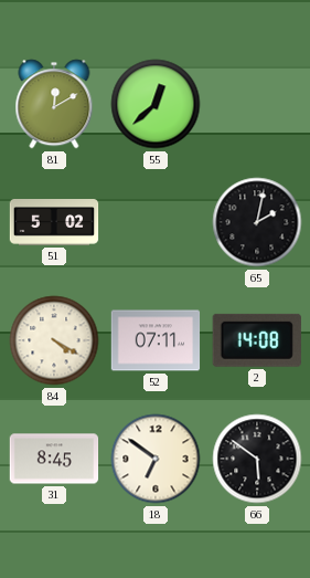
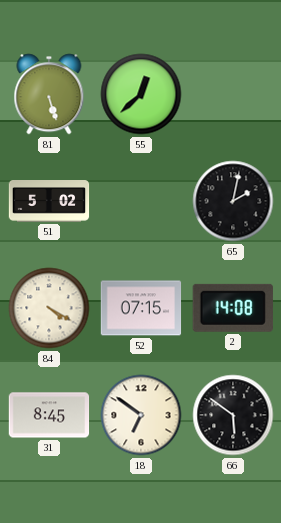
81: 12:10 -> 5:27
52: 07:11 -> 07:15
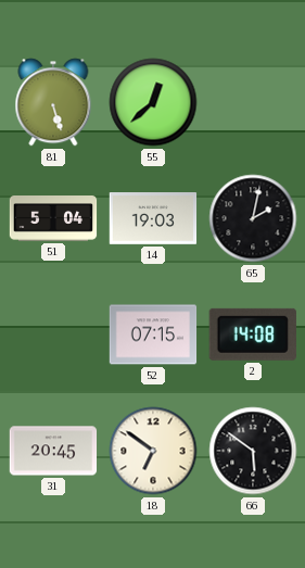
51: 5:02 -> 5:04
14: none -> 19:03
84: 4:20 -> none
31: 8:45 -> 20:45
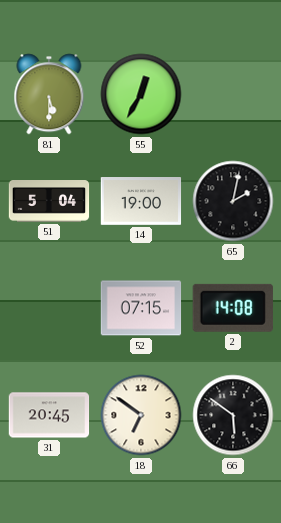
81: 5:27 -> 5:30
55: 12:38 -> 12:35
14: 19:03 -> 19:00
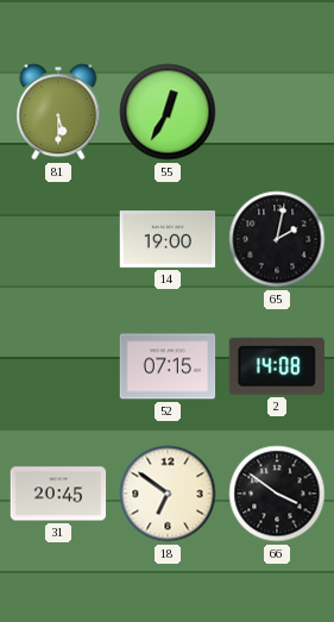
51: 5:04 -> none
66: 5:51 -> 3:51
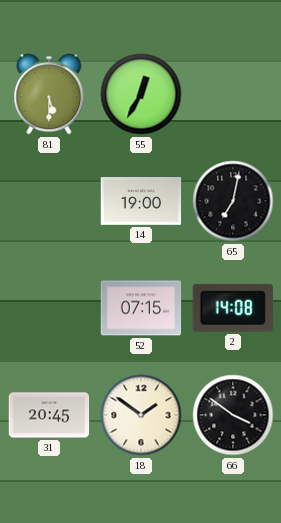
65: 2:02 -> 7:02
18: 6:51 -> 1:51
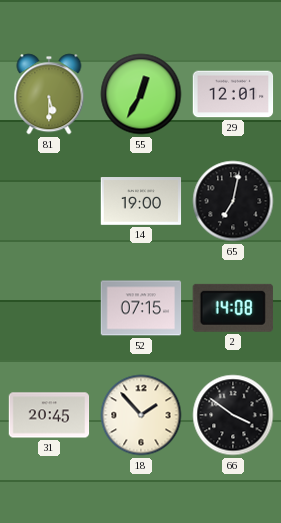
29: none -> 12:01
18: 1:51 -> 1:53
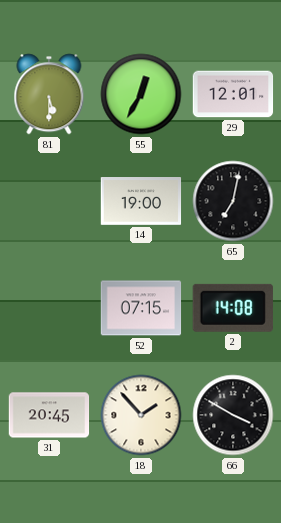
66: 3:51 -> 3:50
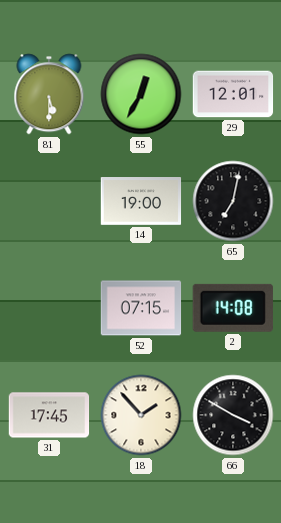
31: 20:45 -> 17:45
